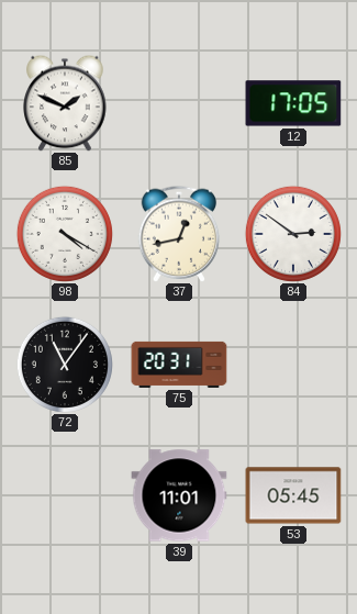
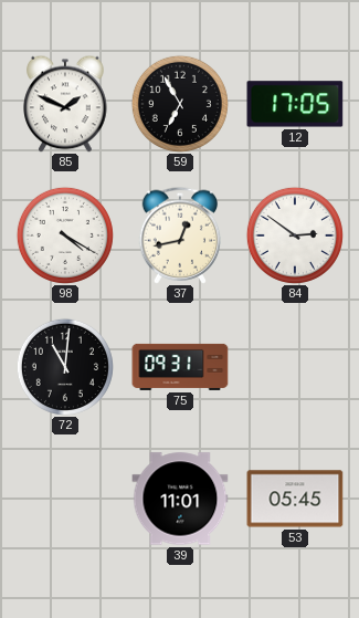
59: none -> 6:55
72: 11:06 -> 11:01
75: 20:31 -> 09:31
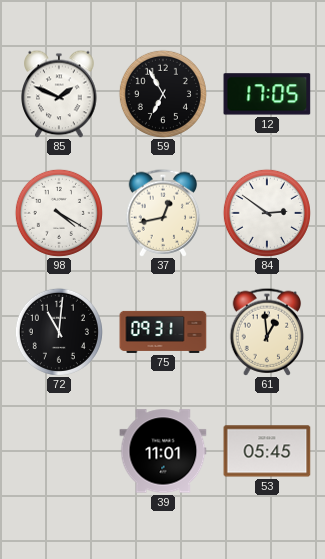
61: none -> 12:59
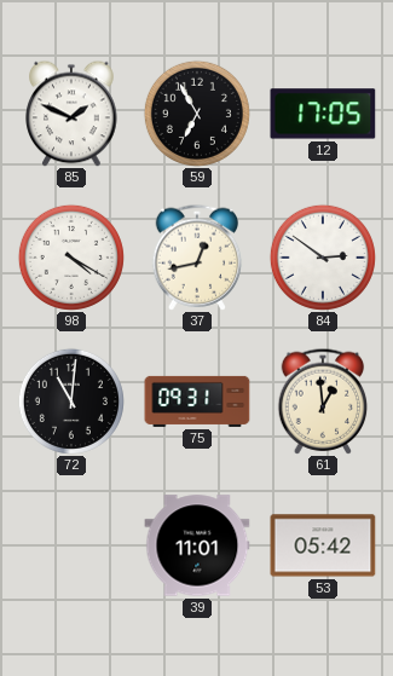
53: 05:45 -> 05:42
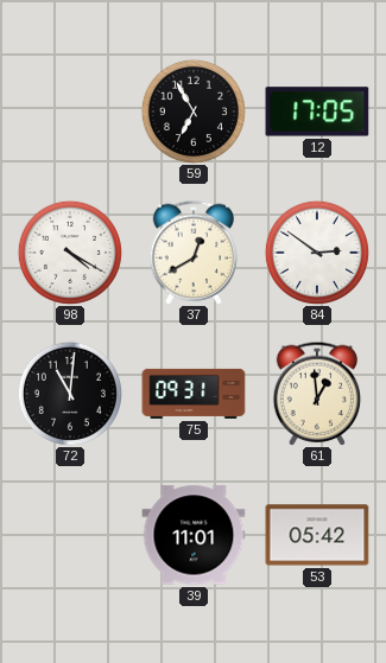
85: 1:49 -> none
37: 12:43 -> 12:40
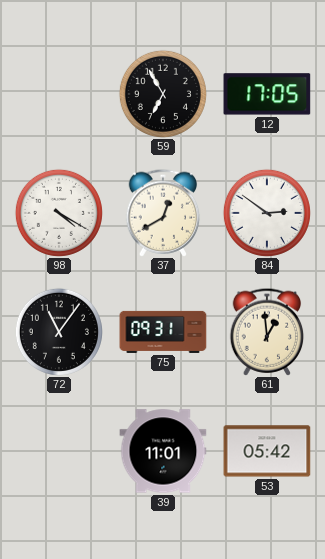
72: 11:01 -> 11:06
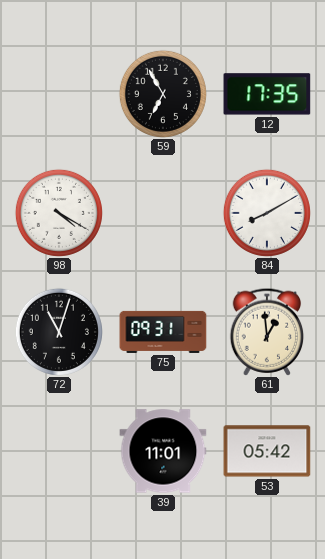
12: 17:05 -> 17:35
37: 12:40 -> none
84: 2:51 -> 8:10
72: 11:06 -> 11:03
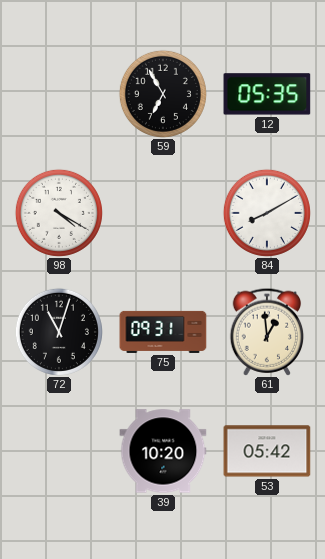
12: 17:35 -> 05:35
39: 11:01 -> 10:20
